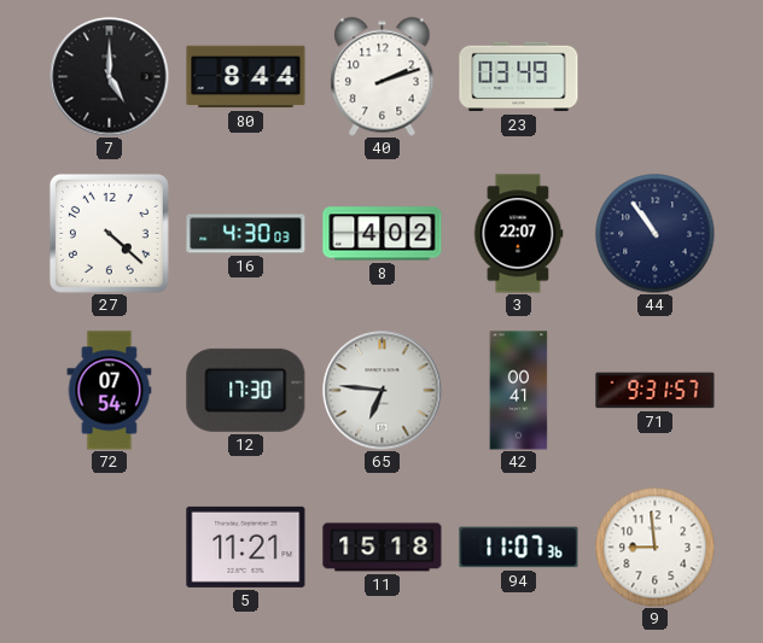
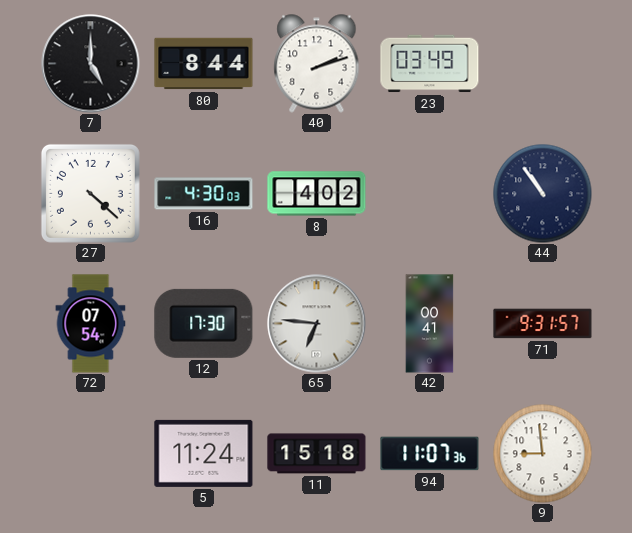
3: 22:07 -> none
5: 11:21 -> 11:24
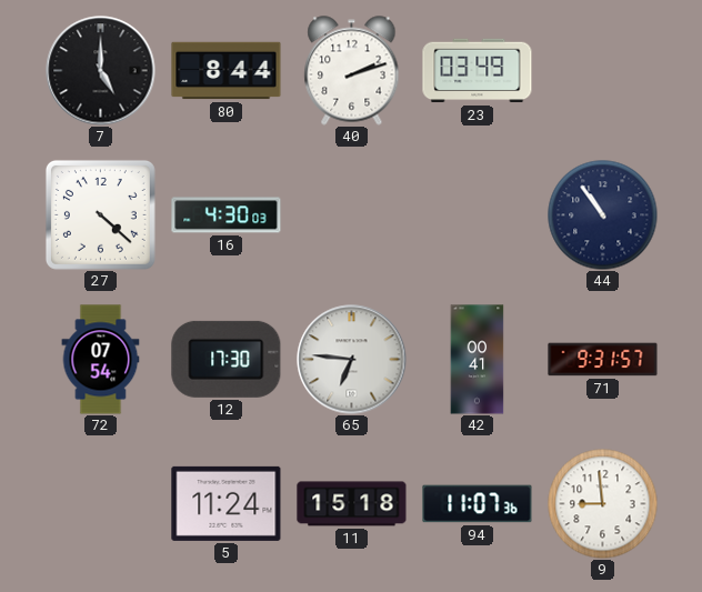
8: 4:02 -> none
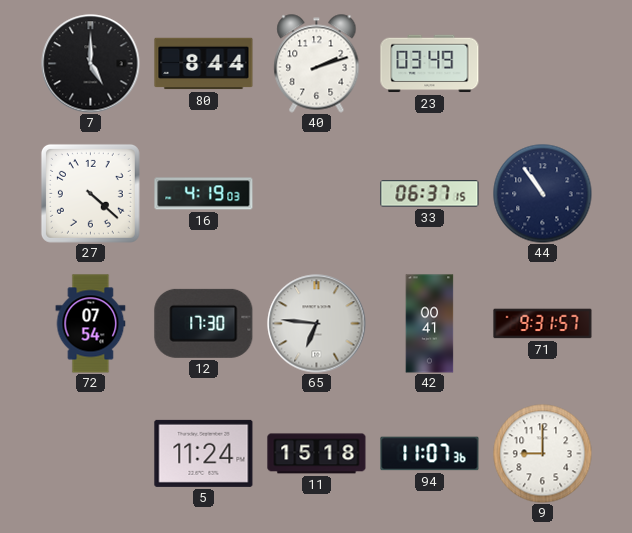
16: 4:30 -> 4:19
33: none -> 06:37
9: 8:59 -> 9:00
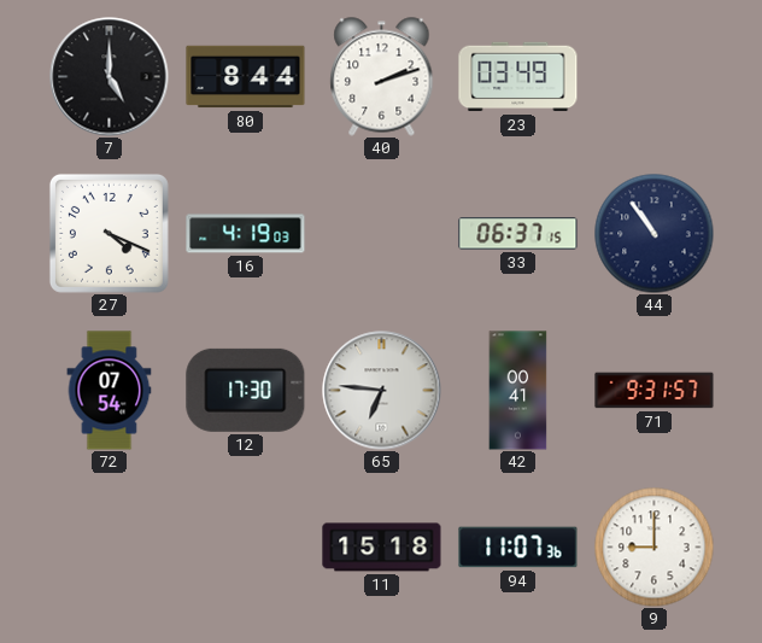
27: 4:22 -> 4:19
5: 11:24 -> none
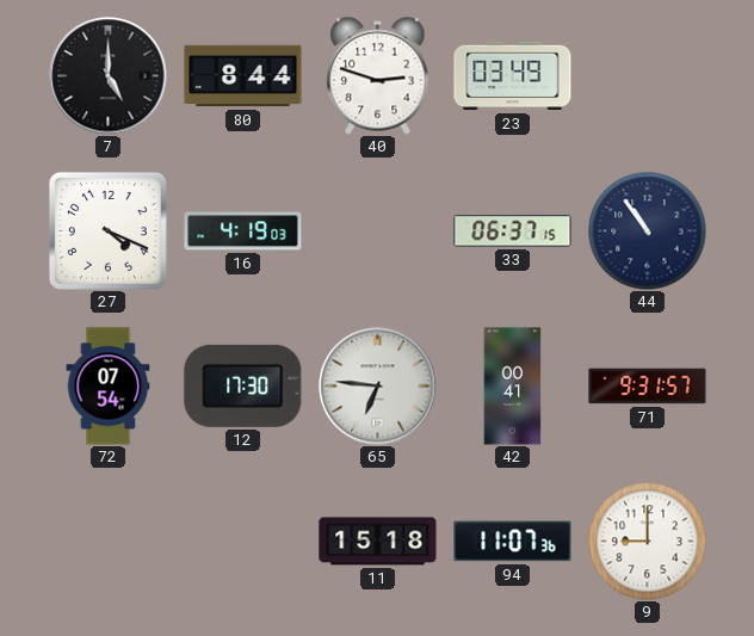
40: 2:12 -> 2:48
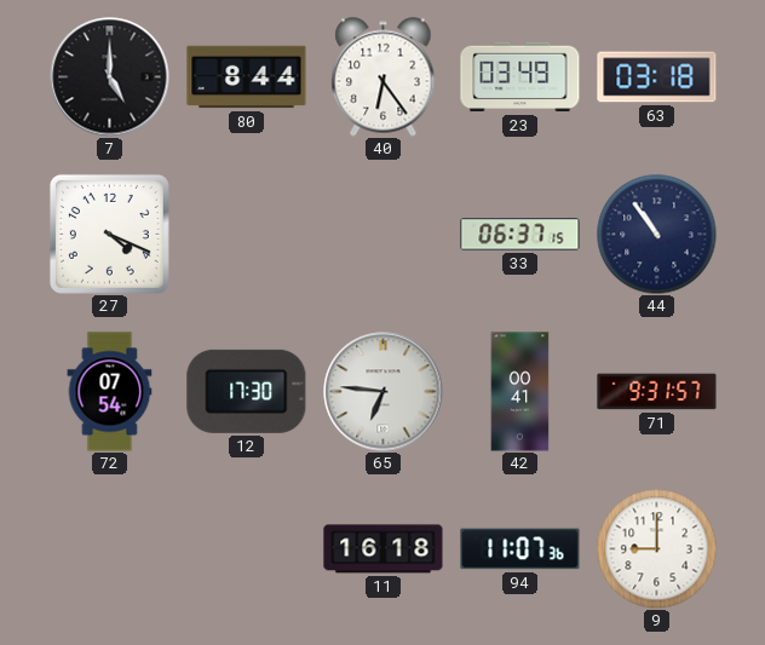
40: 2:48 -> 6:24
63: none -> 03:18
16: 4:19 -> none
11: 15:18 -> 16:18
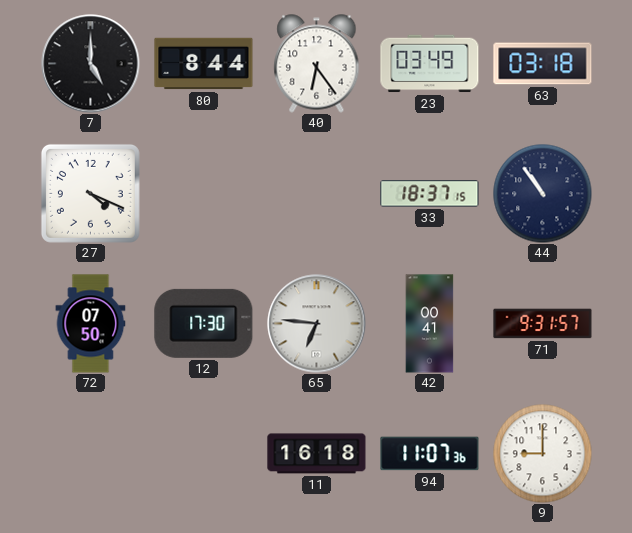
33: 06:37 -> 18:37
72: 07:54 -> 07:50
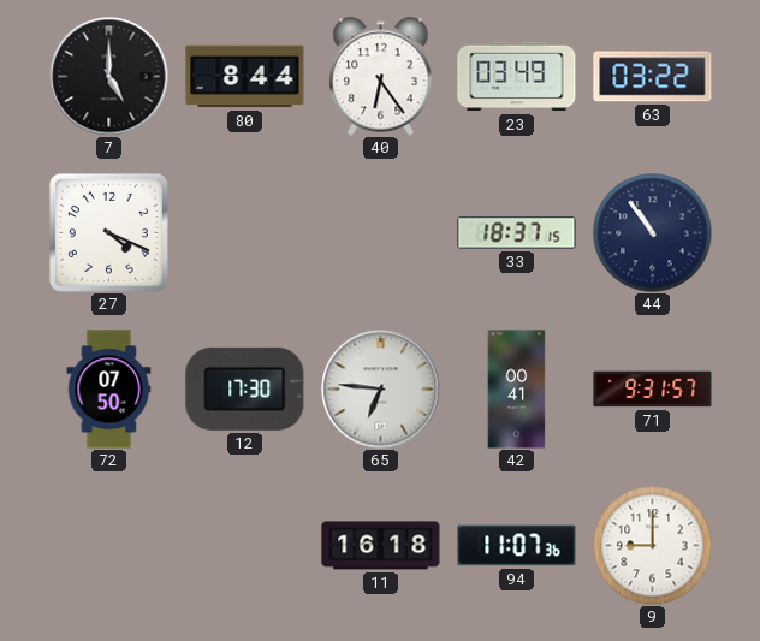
63: 03:18 -> 03:22
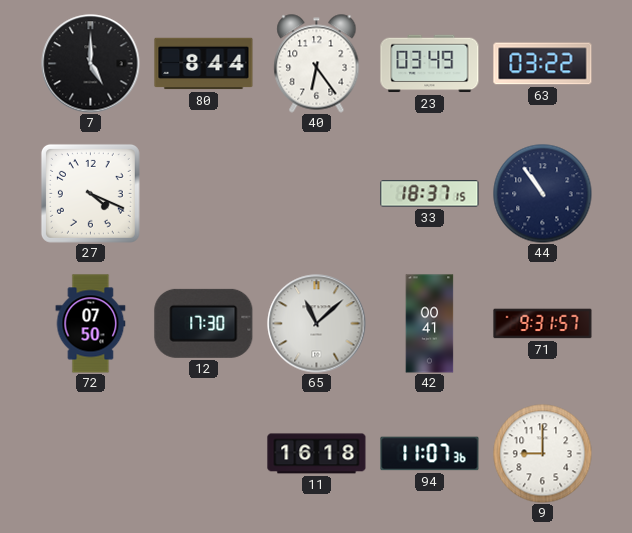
65: 6:46 -> 11:08
